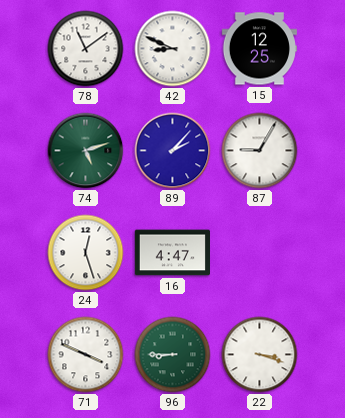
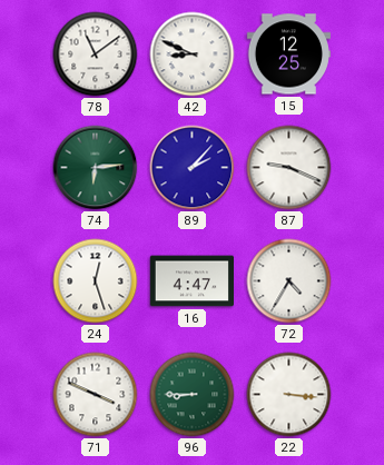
74: 5:12 -> 6:14
87: 9:05 -> 9:19
72: none -> 4:35
22: 3:18 -> 3:16
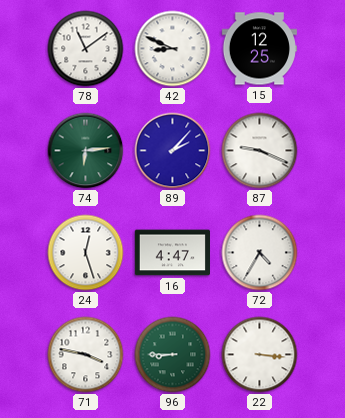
71: 3:49 -> 3:47
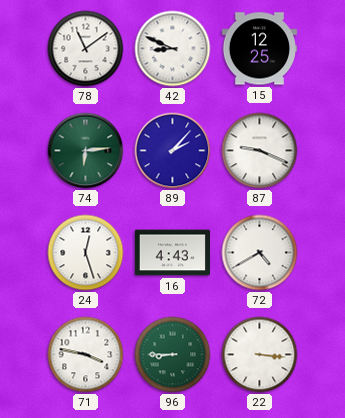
16: 4:47 -> 4:43
72: 4:35 -> 4:40
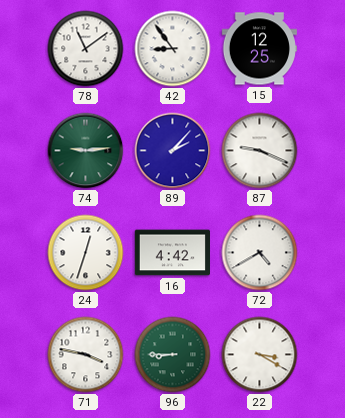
42: 8:49 -> 8:54
74: 6:14 -> 9:14
24: 12:27 -> 12:33
16: 4:43 -> 4:42
22: 3:16 -> 3:20
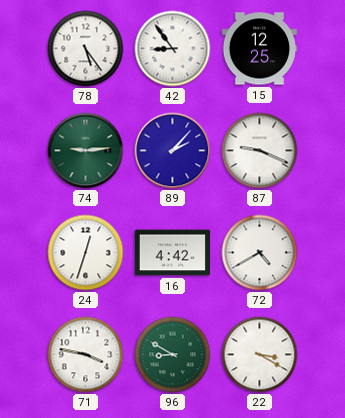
78: 11:09 -> 5:24
96: 8:45 -> 8:50
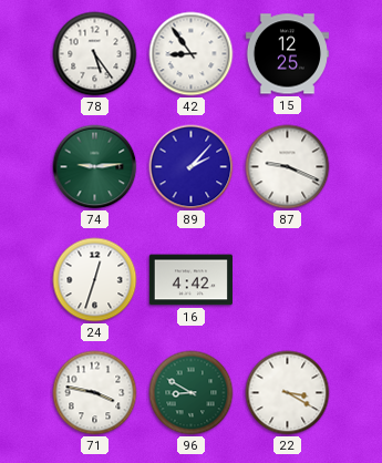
72: 4:40 -> none
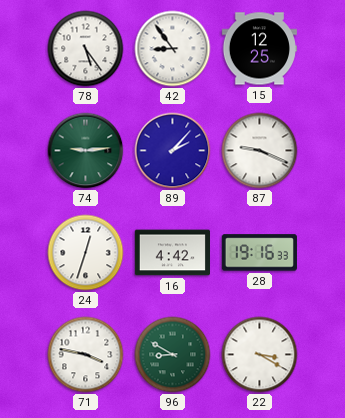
28: none -> 19:16
